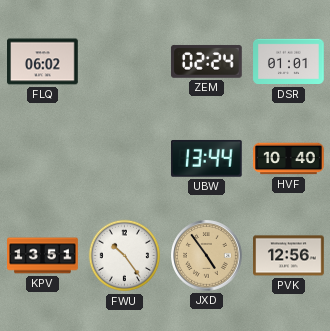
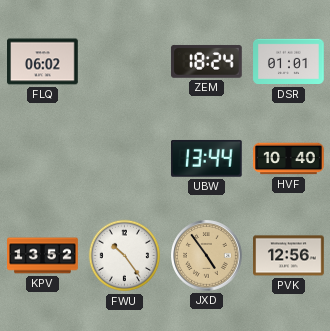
ZEM: 02:24 -> 18:24
KPV: 13:51 -> 13:52
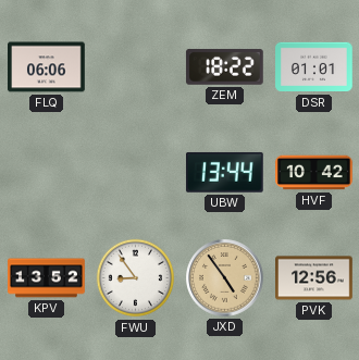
FLQ: 06:02 -> 06:06
ZEM: 18:24 -> 18:22
HVF: 10:40 -> 10:42
FWU: 10:24 -> 8:54
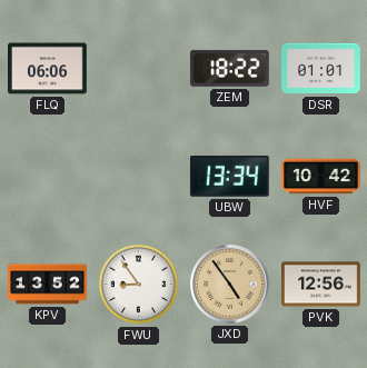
UBW: 13:44 -> 13:34
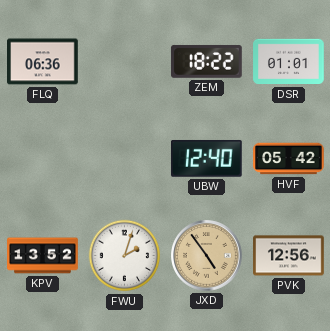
FLQ: 06:06 -> 06:36
UBW: 13:34 -> 12:40
HVF: 10:42 -> 05:42
FWU: 8:54 -> 2:03
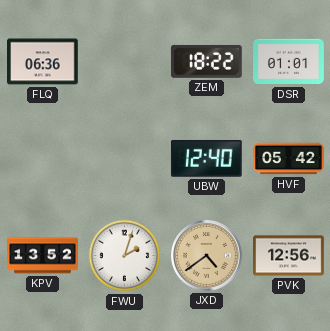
JXD: 4:54 -> 4:39
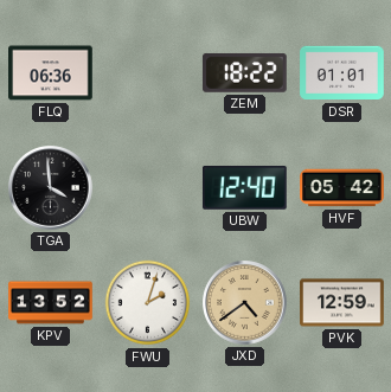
TGA: none -> 3:59
PVK: 12:56 -> 12:59
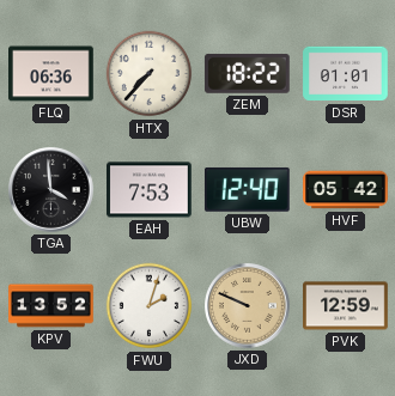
HTX: none -> 7:37
EAH: none -> 7:53
JXD: 4:39 -> 9:49
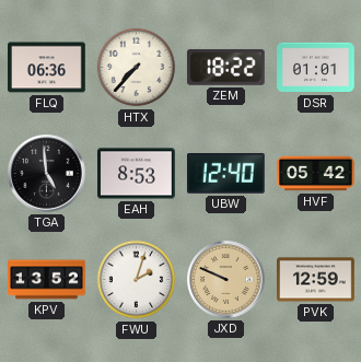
TGA: 3:59 -> 4:59
EAH: 7:53 -> 8:53
